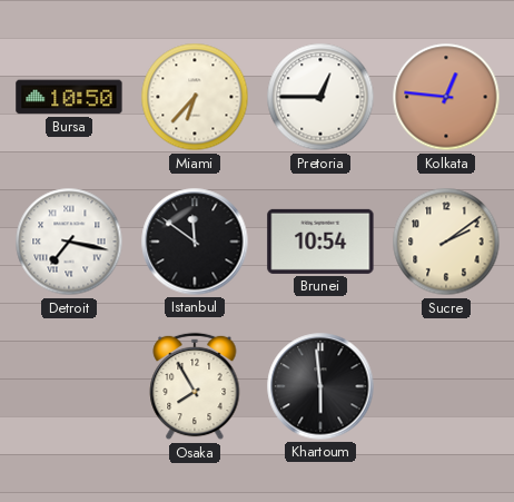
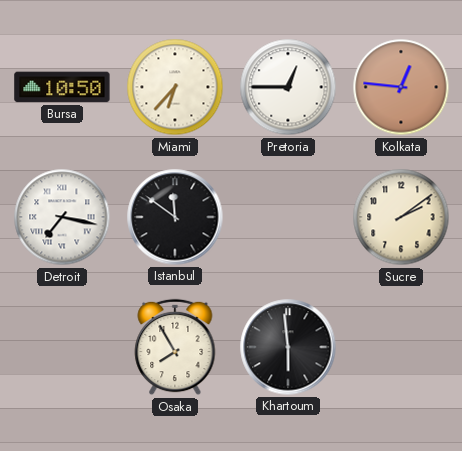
Brunei: 10:54 -> none
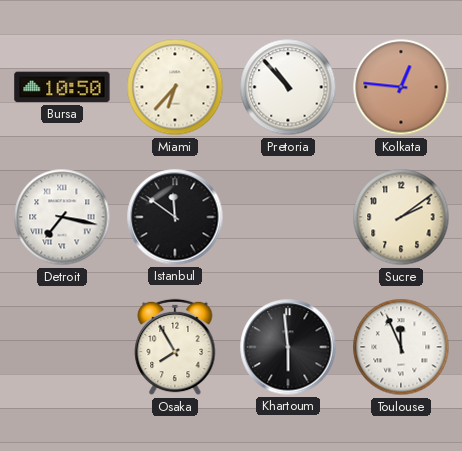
Pretoria: 12:45 -> 10:53
Toulouse: none -> 11:56
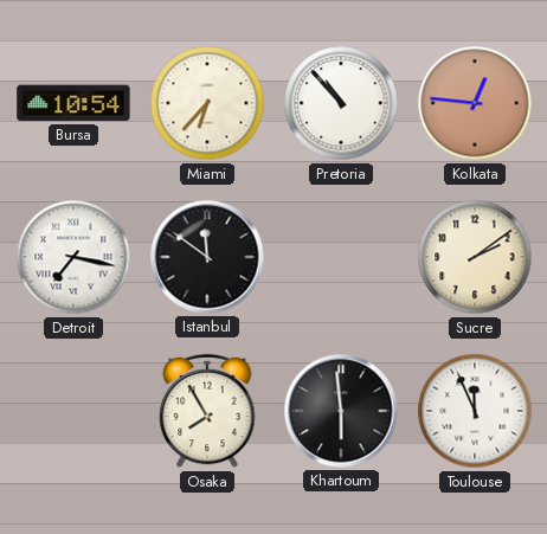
Bursa: 10:50 -> 10:54
